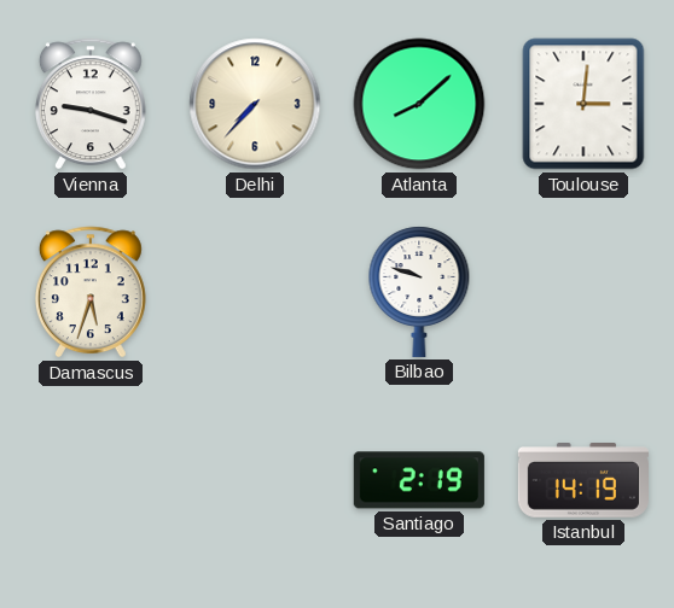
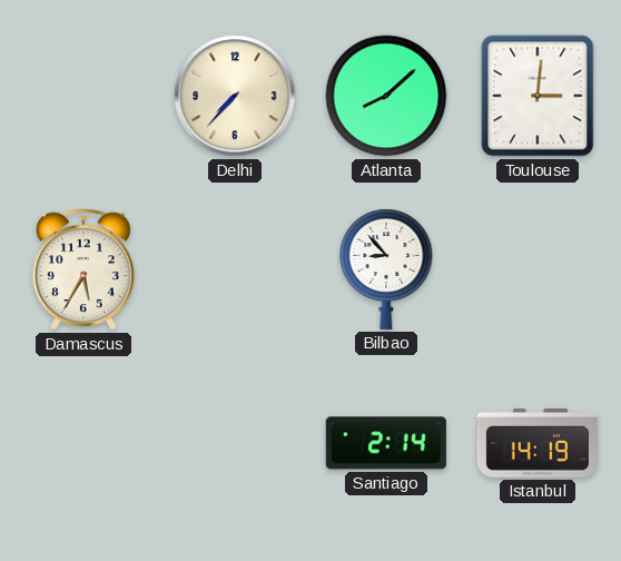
Vienna: 9:18 -> none
Damascus: 5:33 -> 5:35
Bilbao: 9:48 -> 8:53
Santiago: 2:19 -> 2:14
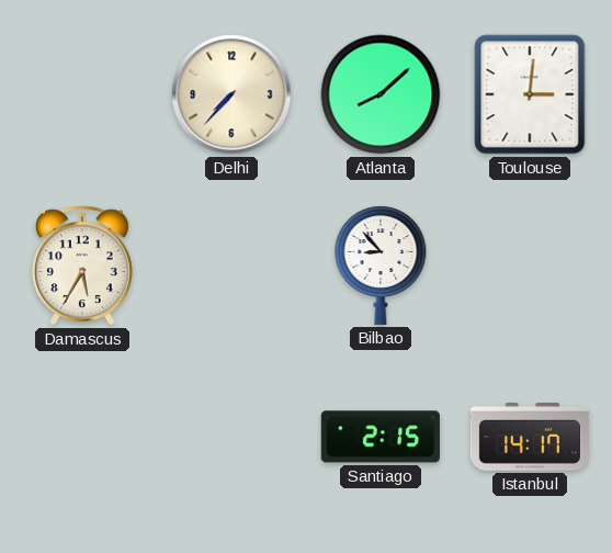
Santiago: 2:14 -> 2:15
Istanbul: 14:19 -> 14:17
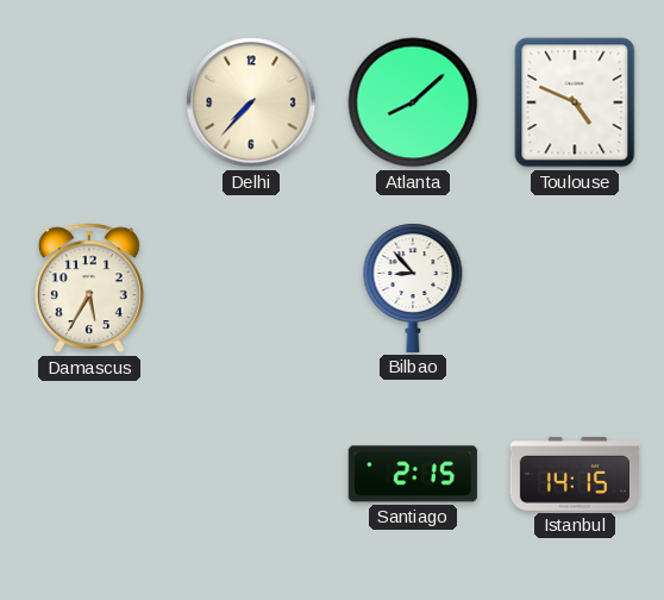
Toulouse: 3:01 -> 4:49
Istanbul: 14:17 -> 14:15
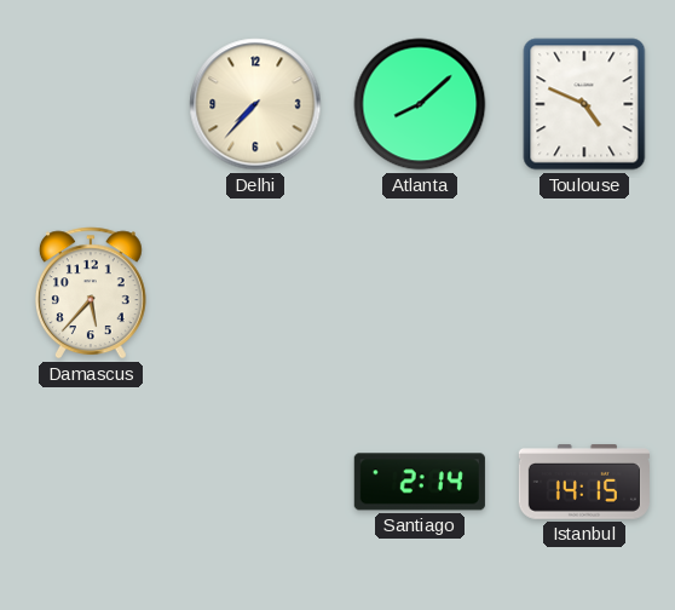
Damascus: 5:35 -> 5:37
Bilbao: 8:53 -> none
Santiago: 2:15 -> 2:14
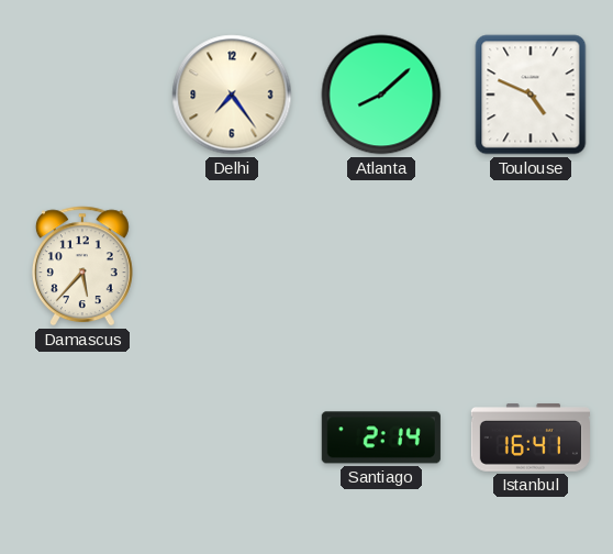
Delhi: 7:37 -> 7:24
Istanbul: 14:15 -> 16:41
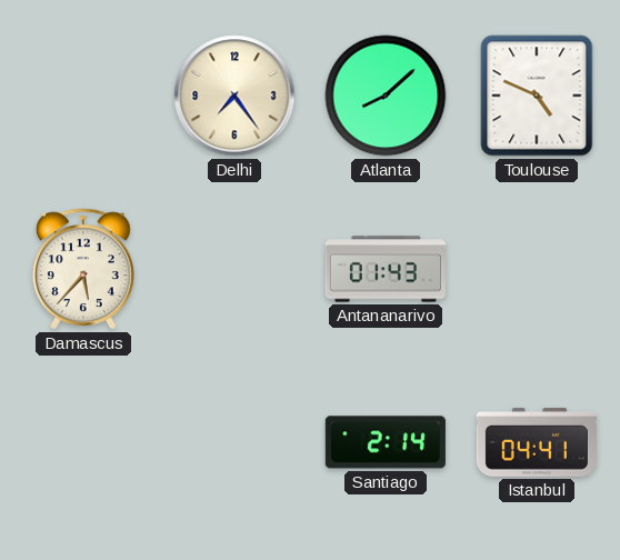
Antananarivo: none -> 01:43
Istanbul: 16:41 -> 04:41
